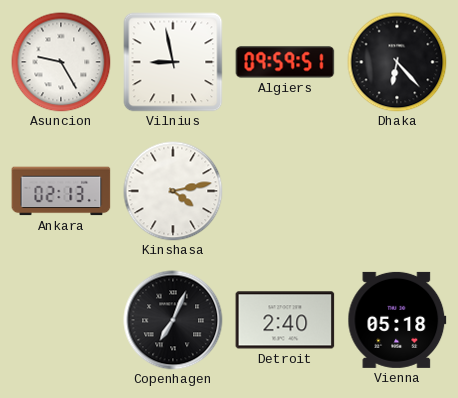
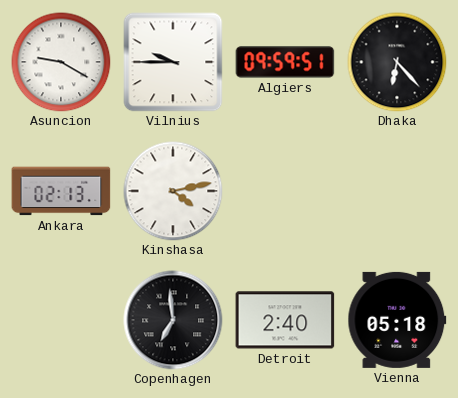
Asuncion: 9:25 -> 9:20
Vilnius: 8:58 -> 9:45
Copenhagen: 7:04 -> 6:59
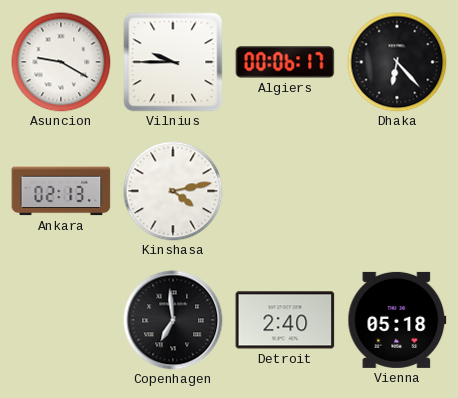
Algiers: 09:59 -> 00:06
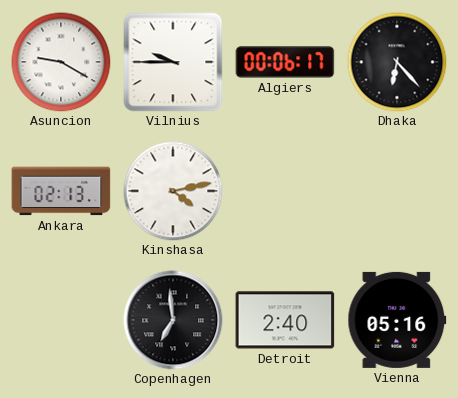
Vienna: 05:18 -> 05:16
